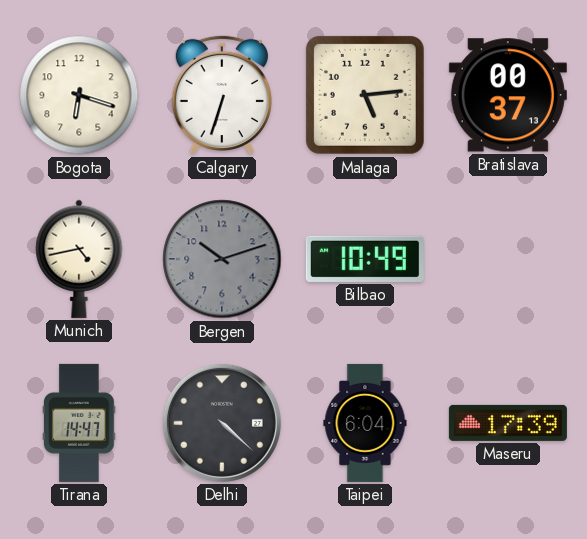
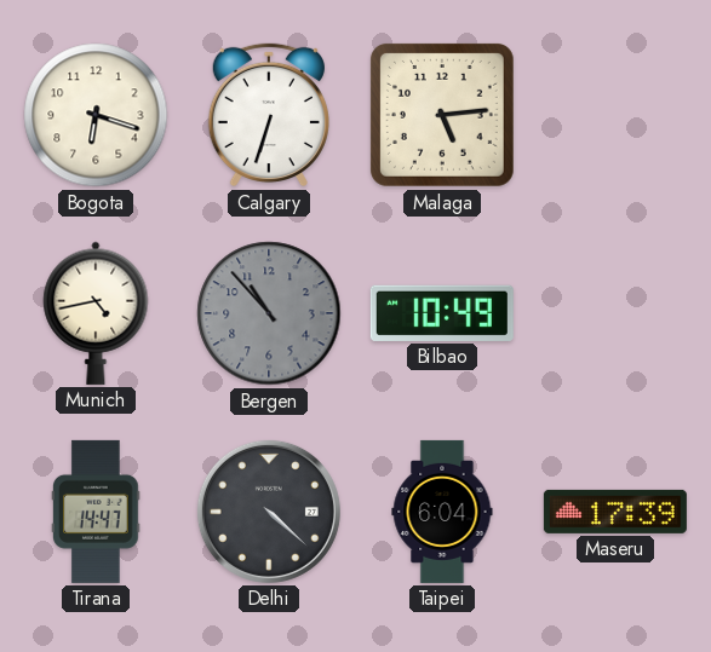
Bratislava: 00:37 -> none
Bergen: 10:12 -> 10:53
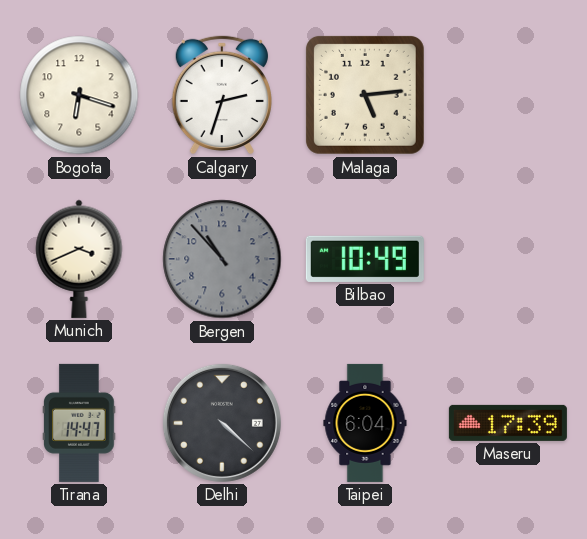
Calgary: 6:33 -> 2:33
Munich: 4:43 -> 3:41
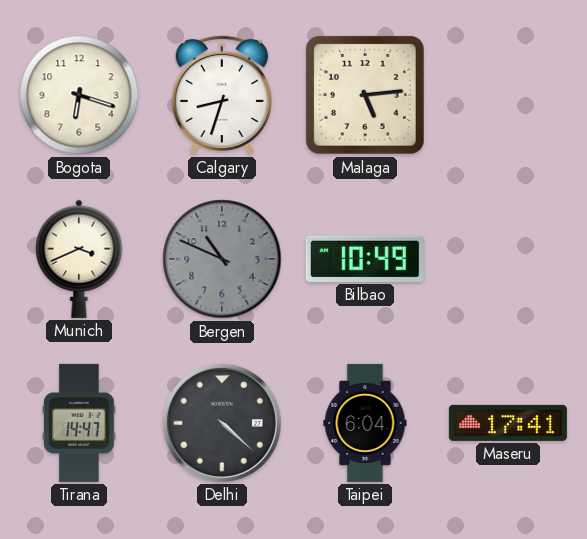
Calgary: 2:33 -> 8:33
Bergen: 10:53 -> 10:49
Maseru: 17:39 -> 17:41
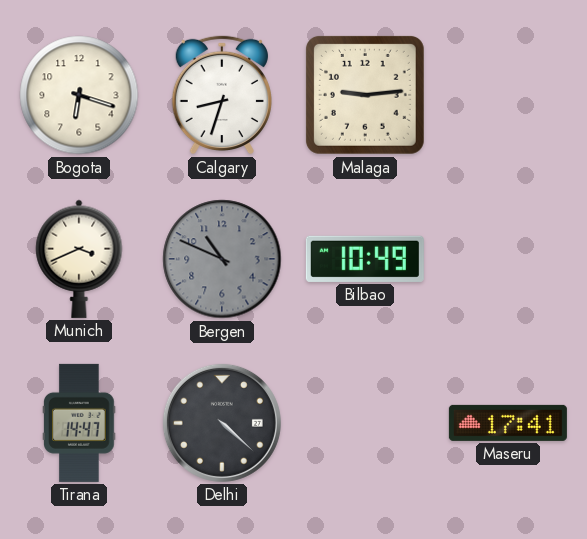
Malaga: 5:14 -> 9:14
Taipei: 6:04 -> none
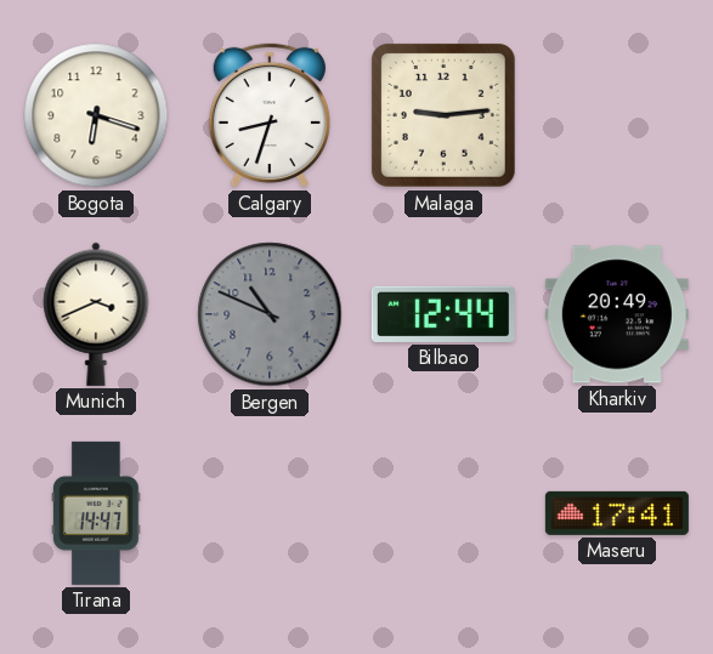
Bilbao: 10:49 -> 12:44
Kharkiv: none -> 20:49
Delhi: 4:22 -> none
